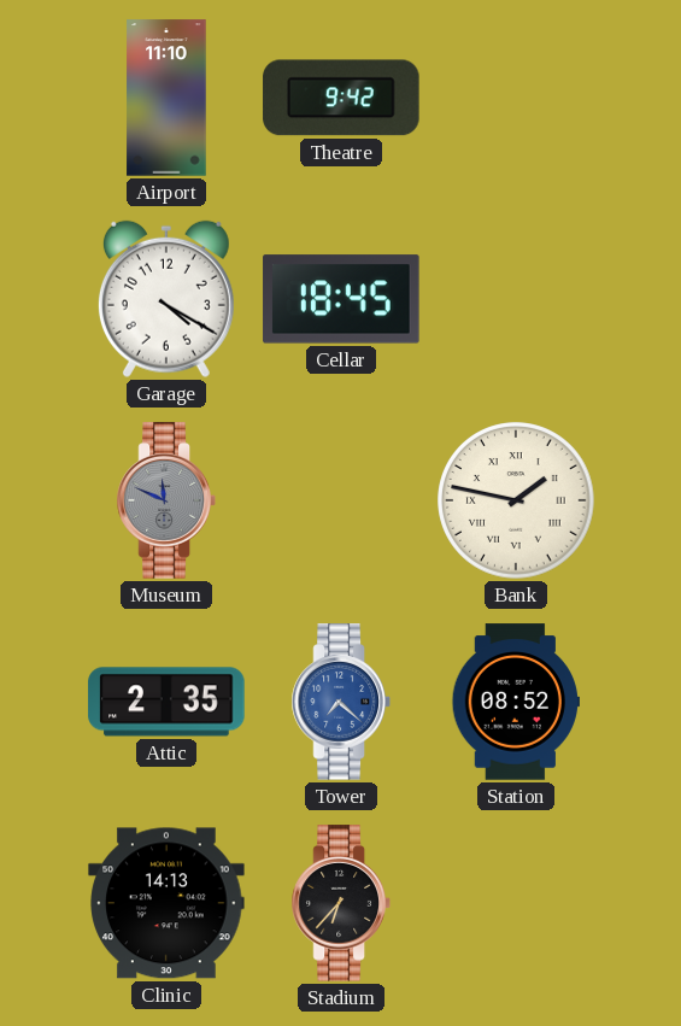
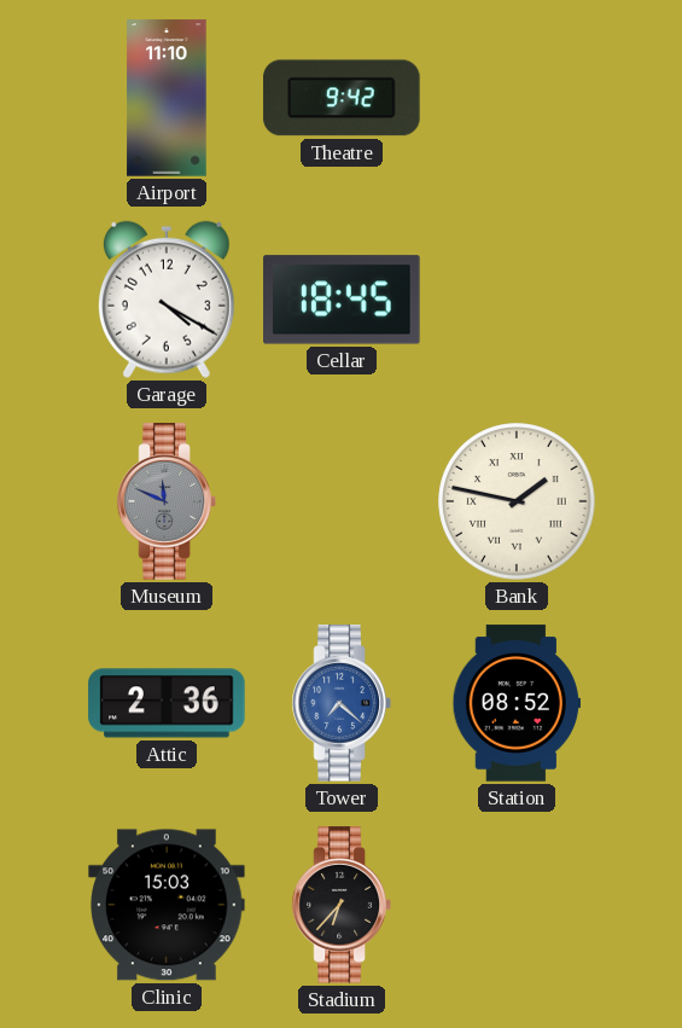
Attic: 2:35 -> 2:36
Clinic: 14:13 -> 15:03
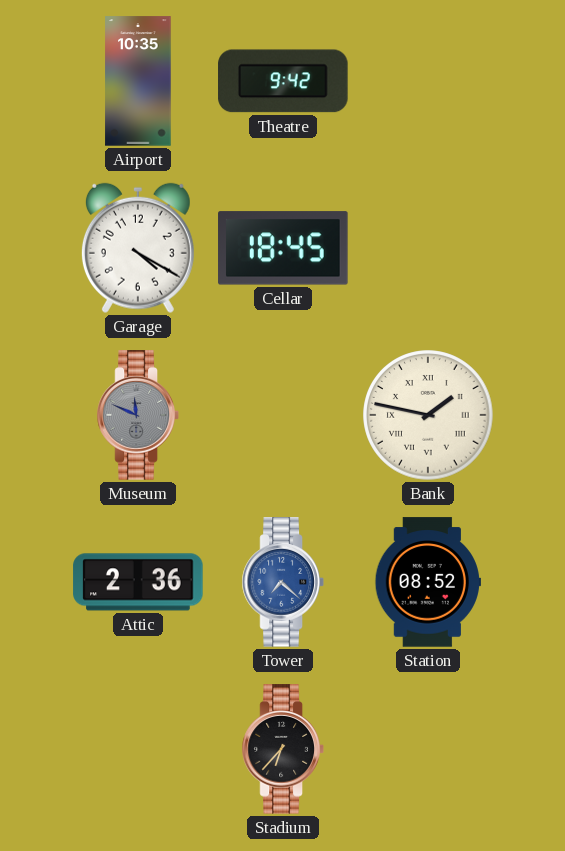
Airport: 11:10 -> 10:35
Clinic: 15:03 -> none
